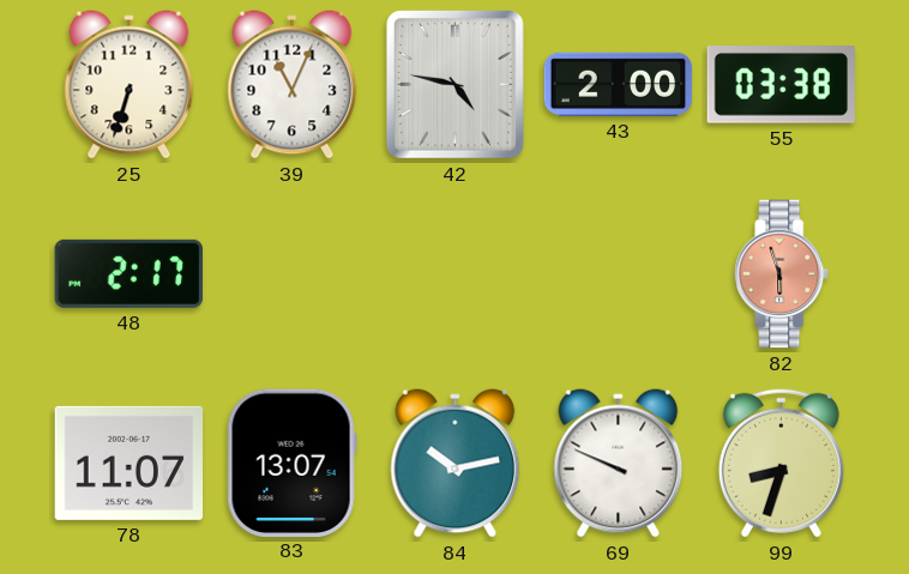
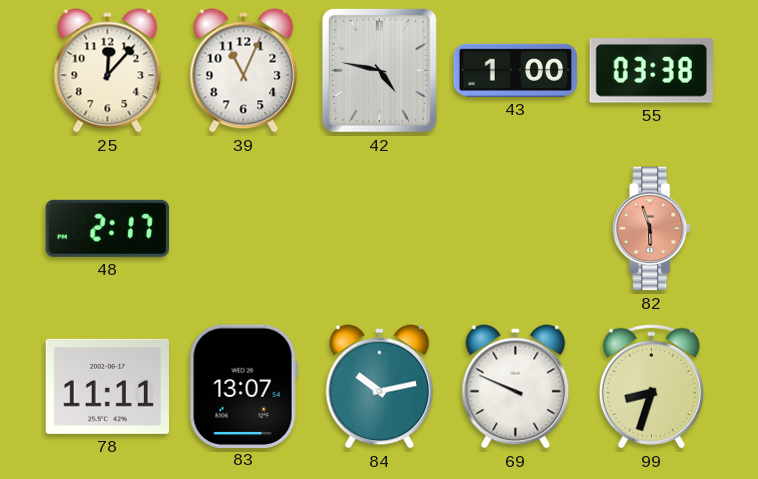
25: 6:33 -> 12:07
43: 2:00 -> 1:00
78: 11:07 -> 11:11
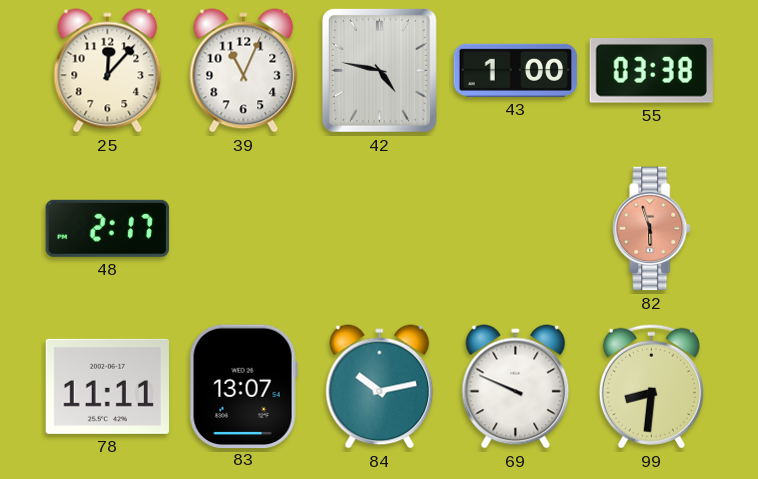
99: 8:33 -> 8:31
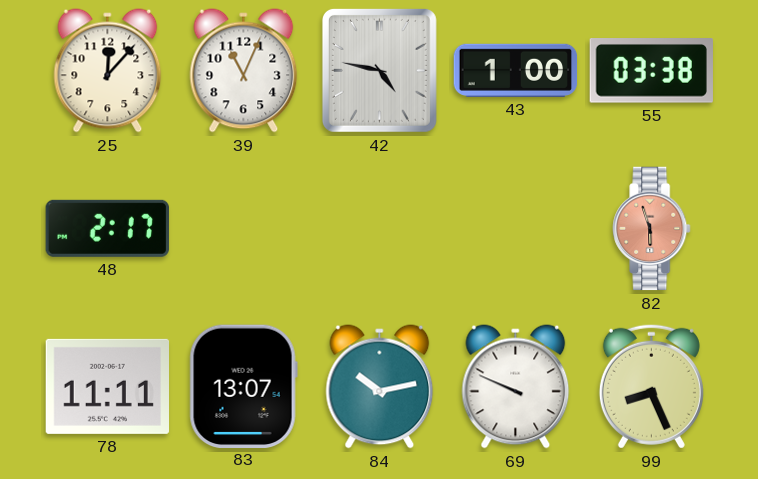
99: 8:31 -> 8:26
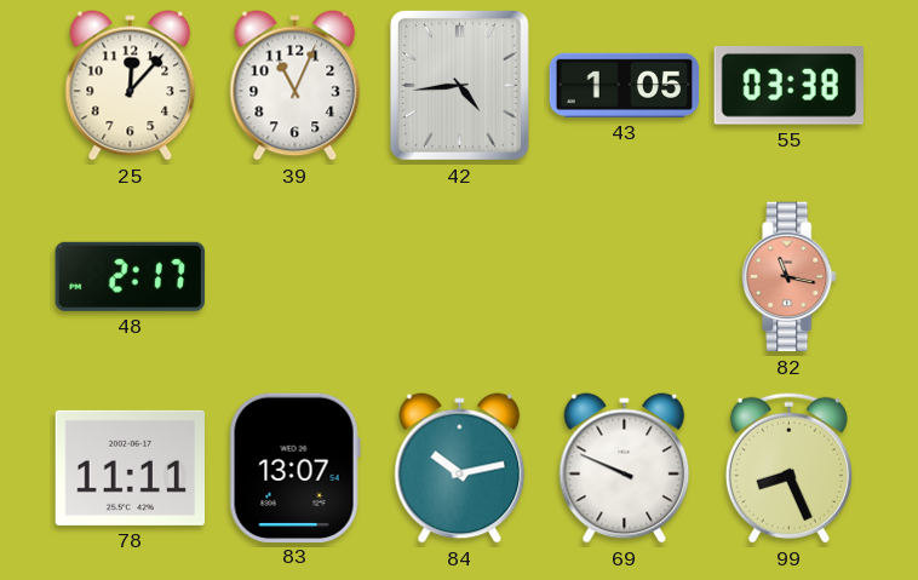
42: 4:47 -> 4:44
43: 1:00 -> 1:05
82: 5:57 -> 11:17
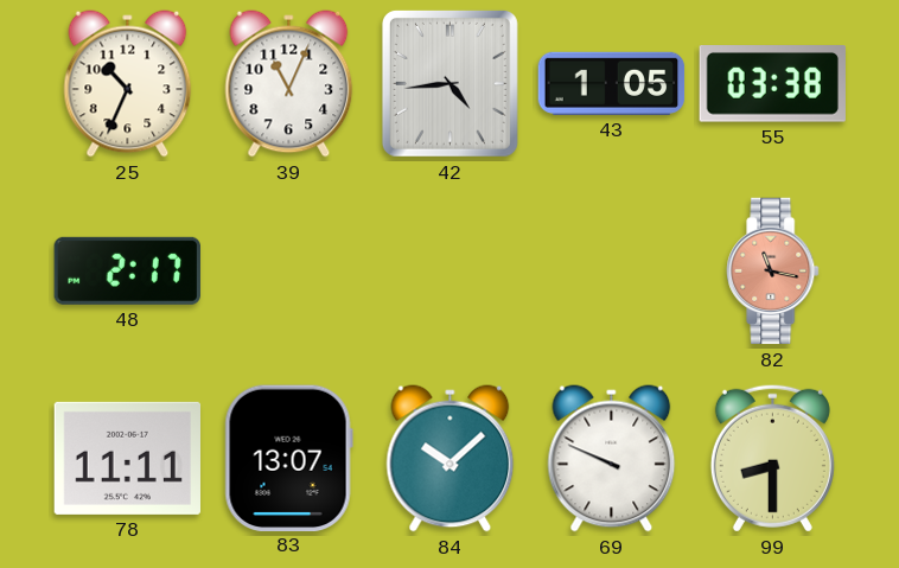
25: 12:07 -> 10:34
84: 10:13 -> 10:08
99: 8:26 -> 8:30
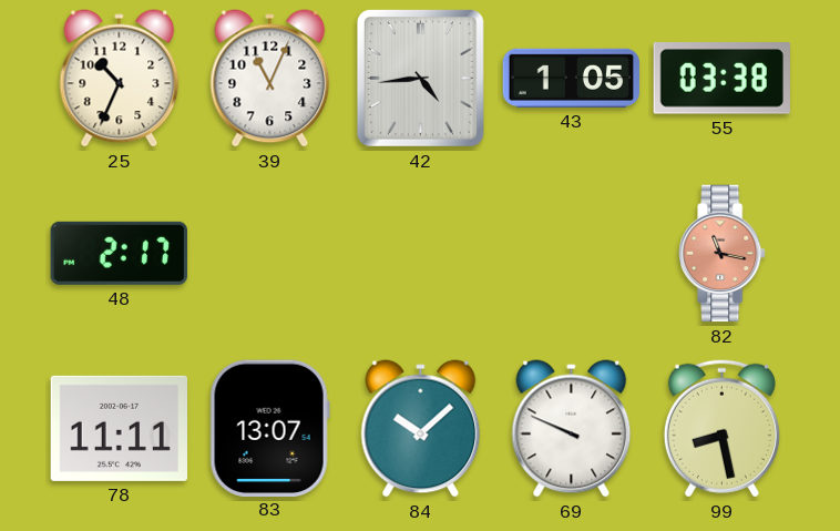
99: 8:30 -> 8:28
